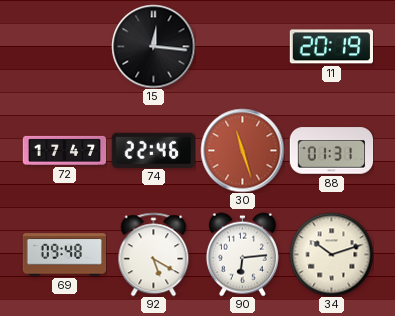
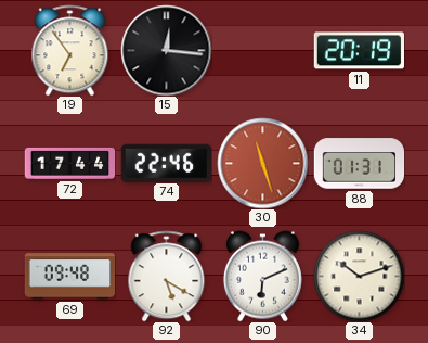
19: none -> 6:54
72: 17:47 -> 17:44
90: 6:14 -> 6:11
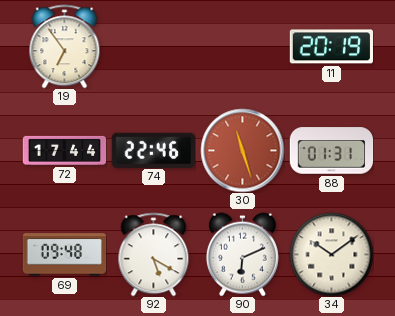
15: 12:16 -> none
34: 10:12 -> 10:09
